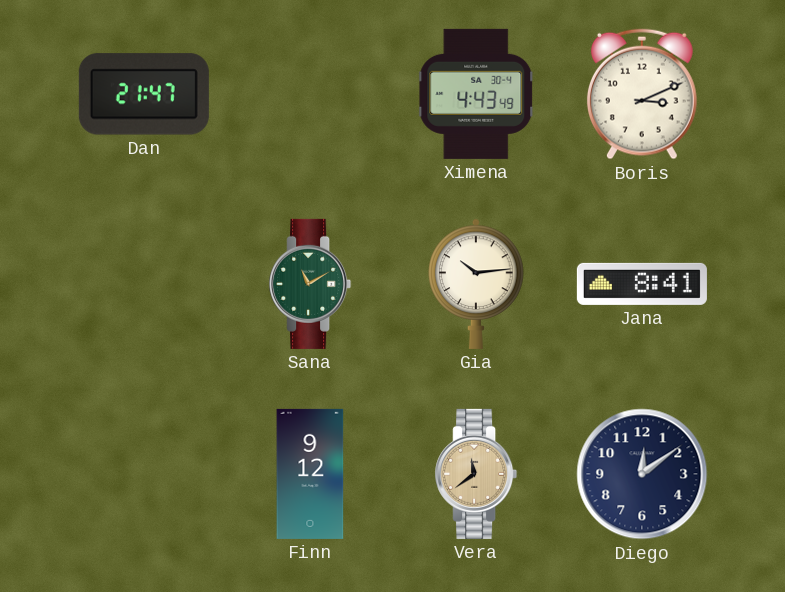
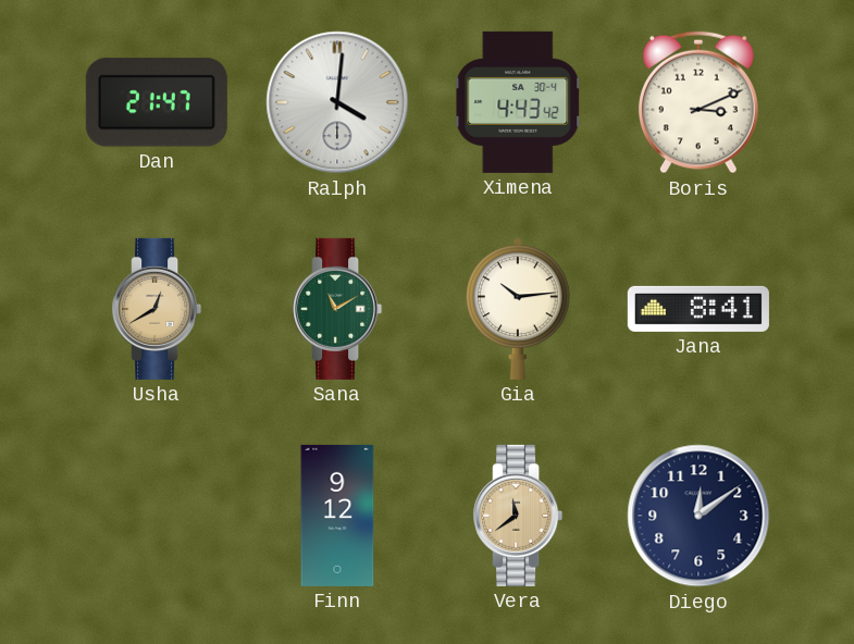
Ralph: none -> 4:01
Ximena: 4:43:49 -> 4:43:42
Usha: none -> 12:40
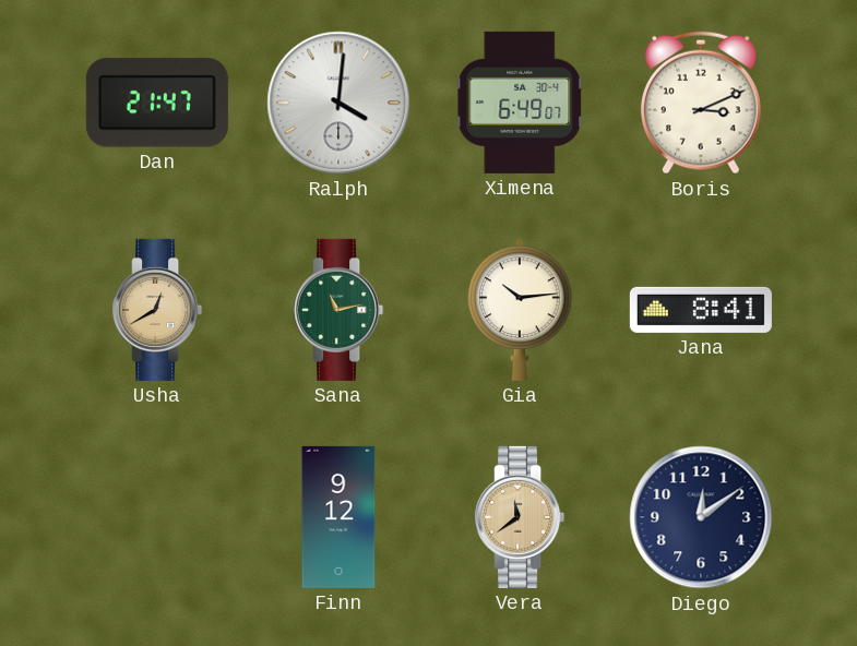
Ximena: 4:43 -> 6:49
Sana: 11:10 -> 11:13
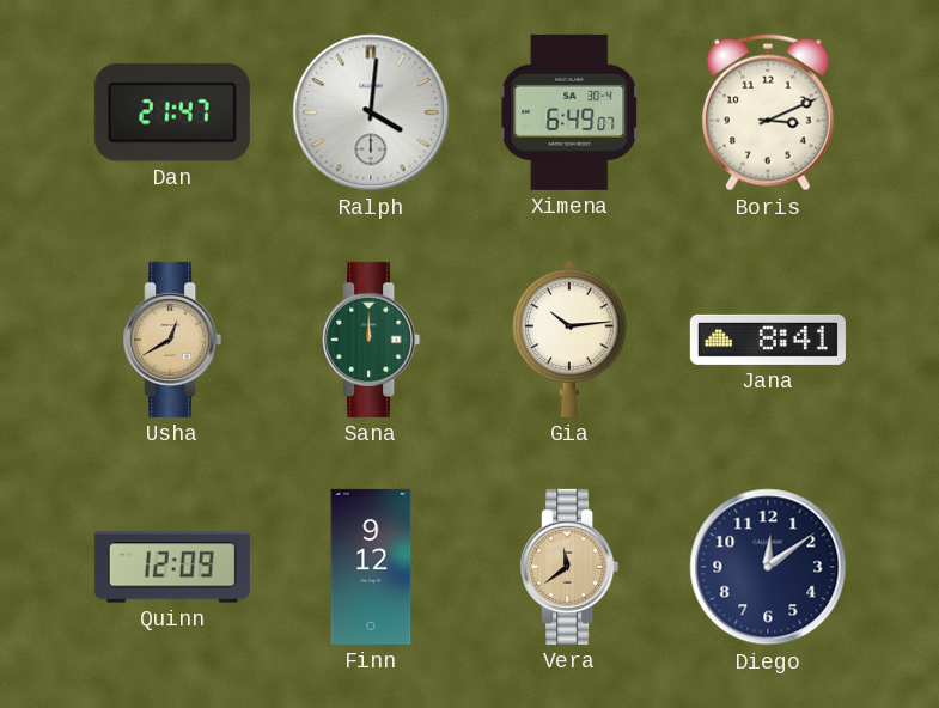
Sana: 11:13 -> 12:00
Quinn: none -> 12:09
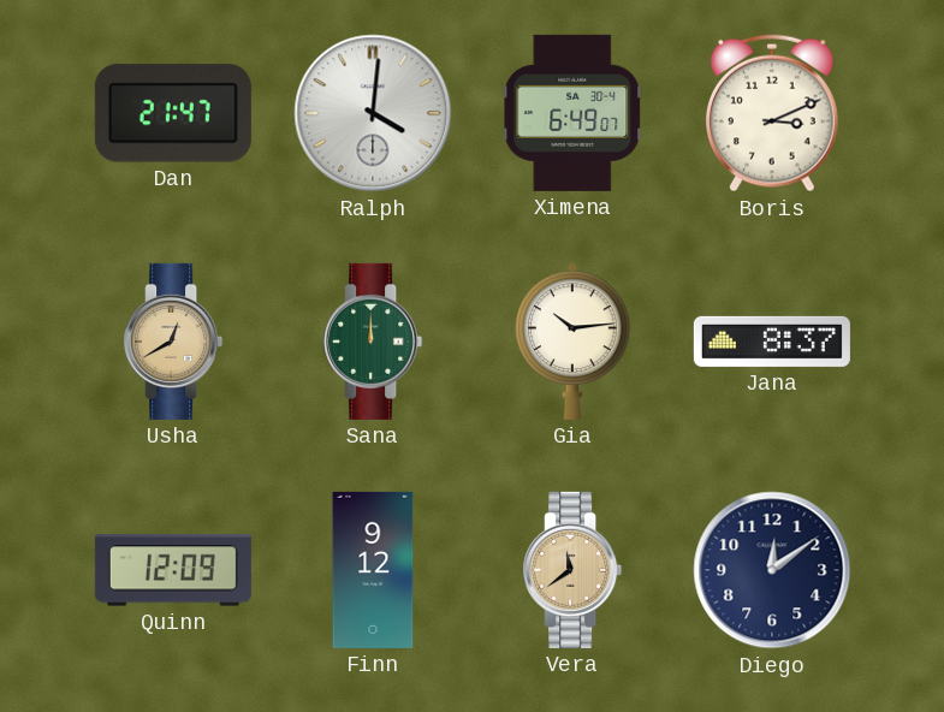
Jana: 8:41 -> 8:37
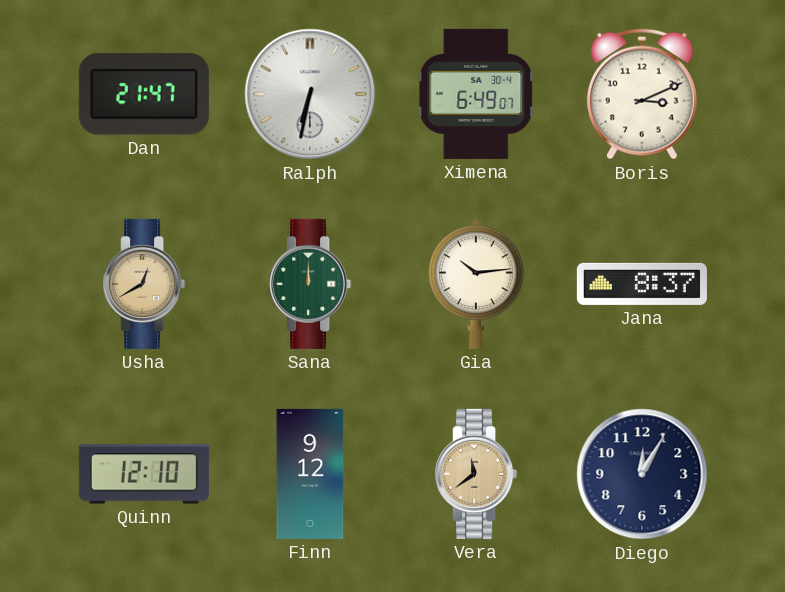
Ralph: 4:01 -> 6:32
Quinn: 12:09 -> 12:10
Diego: 12:09 -> 12:05
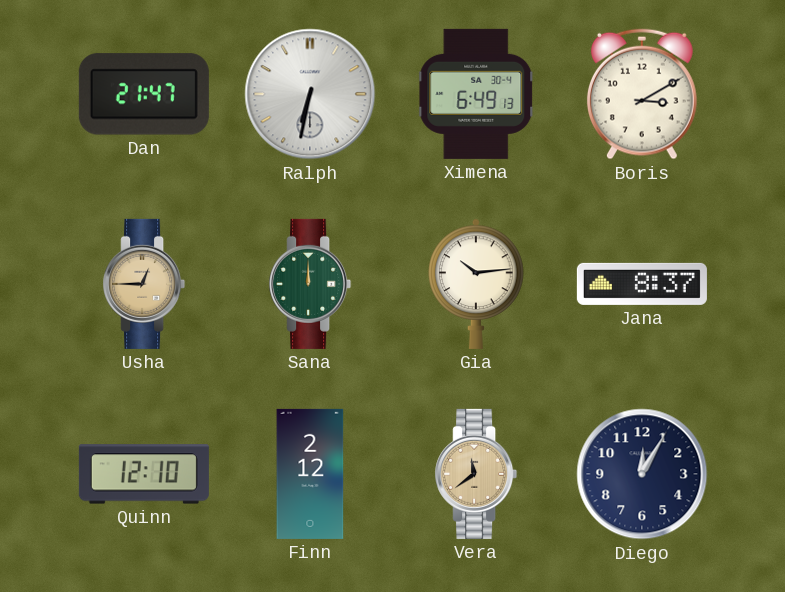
Ximena: 6:49:07 -> 6:49:13
Boris: 3:11 -> 3:10
Usha: 12:40 -> 12:45
Finn: 9:12 -> 2:12
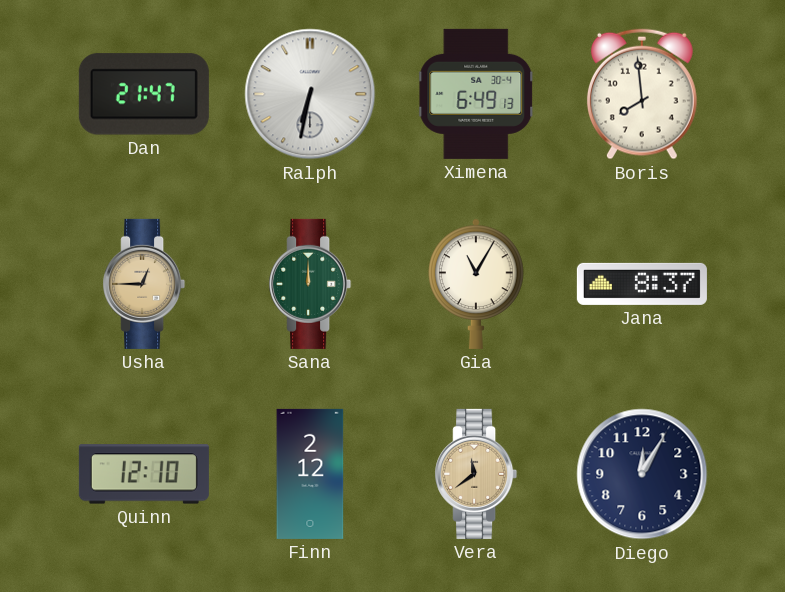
Boris: 3:10 -> 7:59
Gia: 10:14 -> 11:05
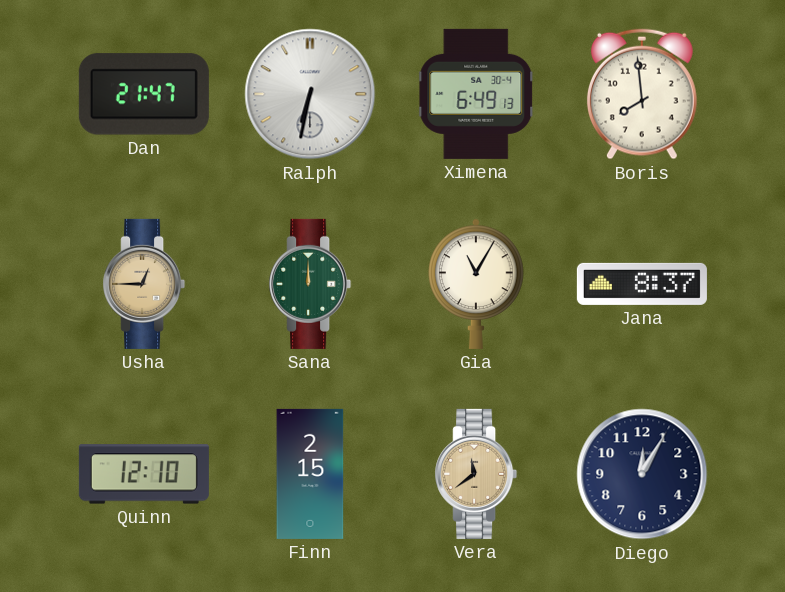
Finn: 2:12 -> 2:15
